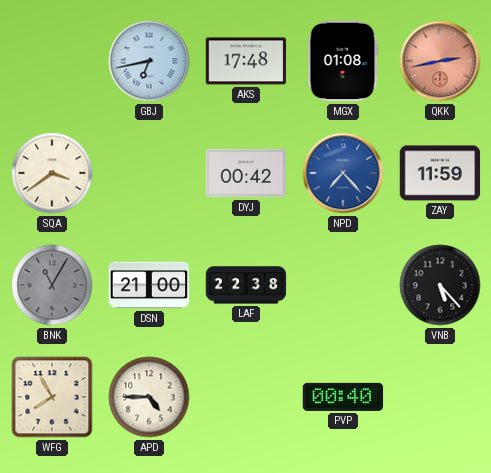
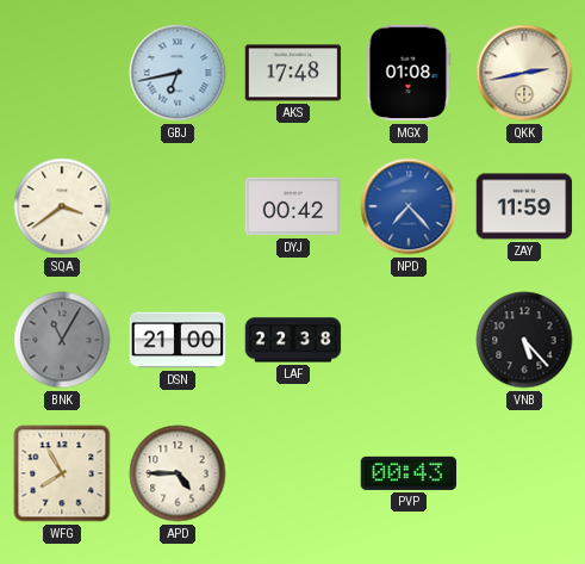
QKK dial: salmon -> cream
PVP: 00:40 -> 00:43
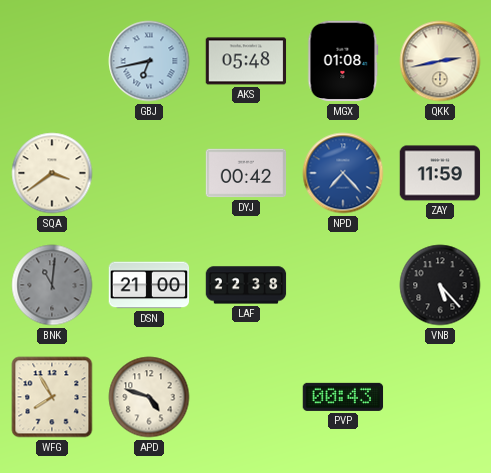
AKS: 17:48 -> 05:48
BNK: 11:05 -> 11:01
APD: 4:45 -> 4:48
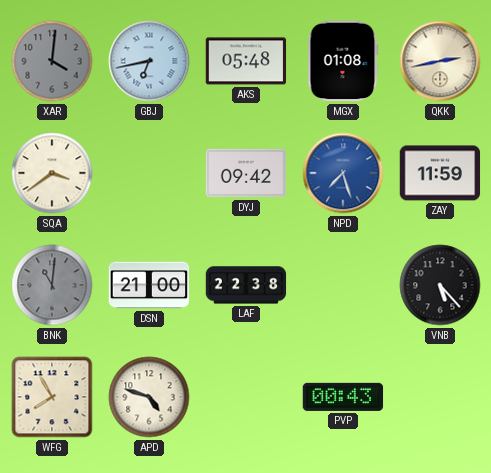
XAR: none -> 4:01
DYJ: 00:42 -> 09:42
NPD: 7:23 -> 7:27
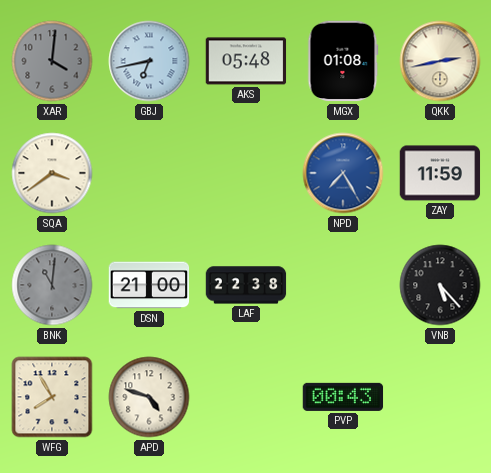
DYJ: 09:42 -> none
NPD: 7:27 -> 7:25
